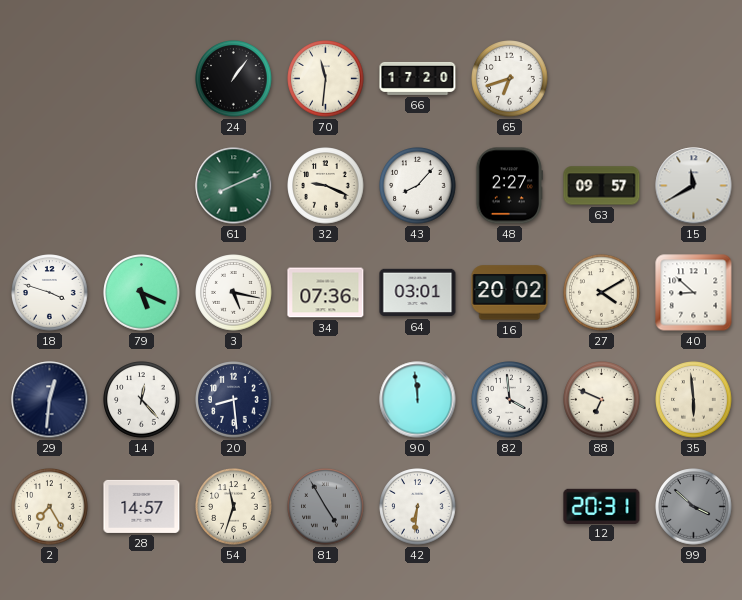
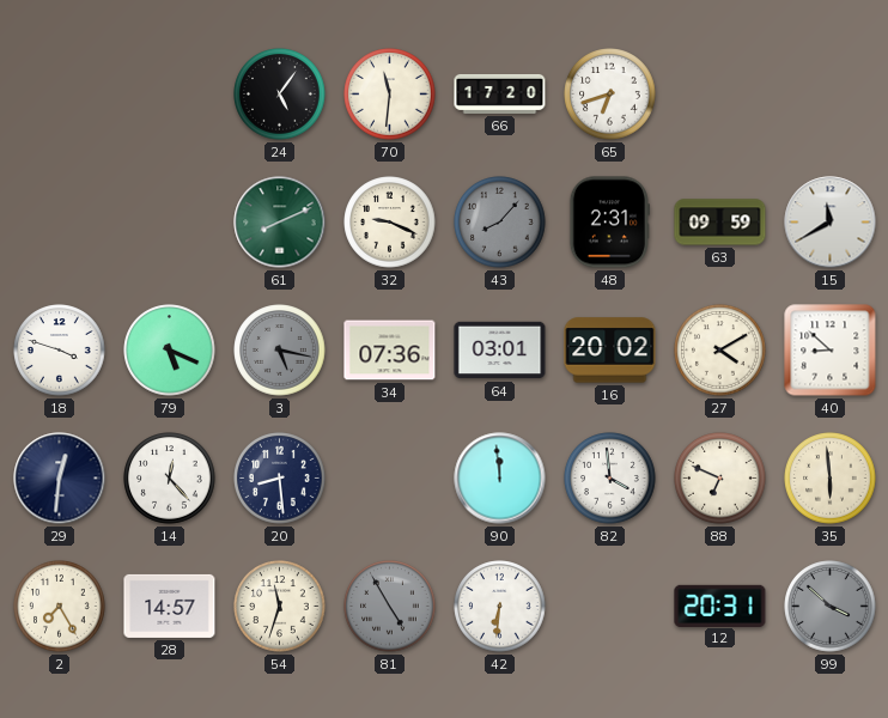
24: 1:06 -> 5:06
43 dial: white -> grey
48: 2:27 -> 2:31
63: 09:57 -> 09:59
3 dial: white -> grey
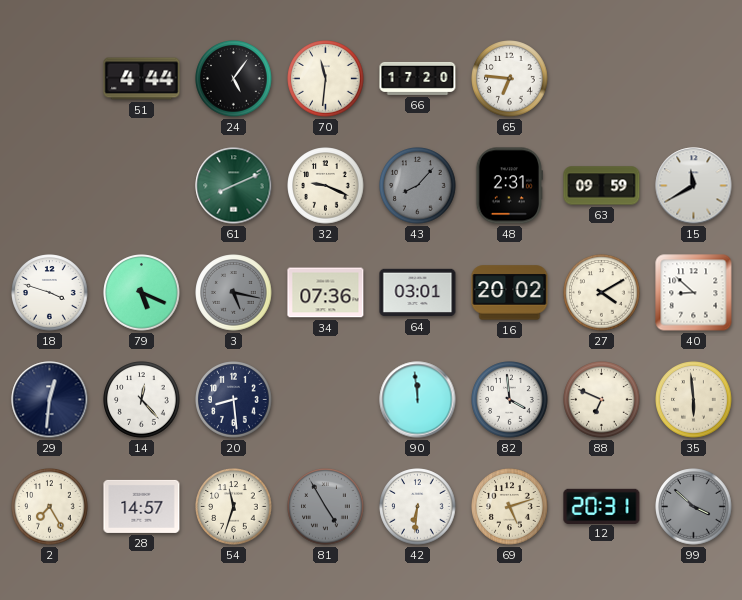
51: none -> 4:44
65: 6:42 -> 6:46
69: none -> 5:12
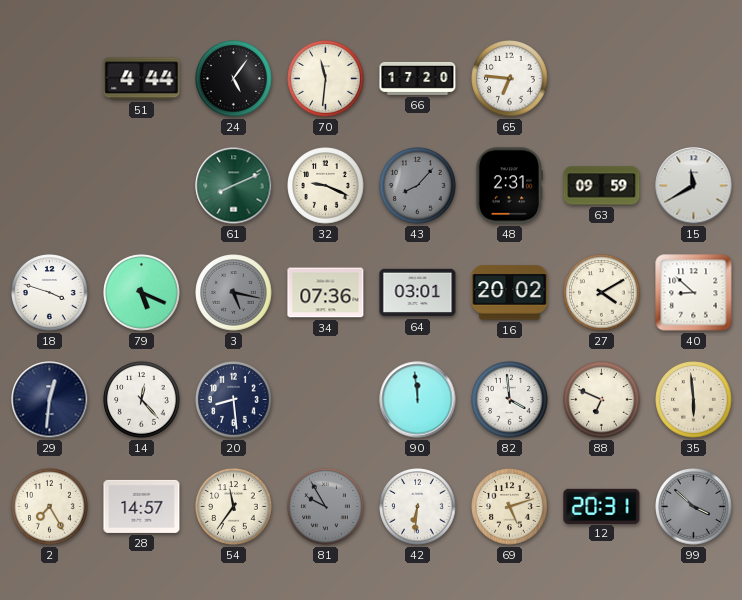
54: 11:33 -> 11:36
81: 4:55 -> 9:55
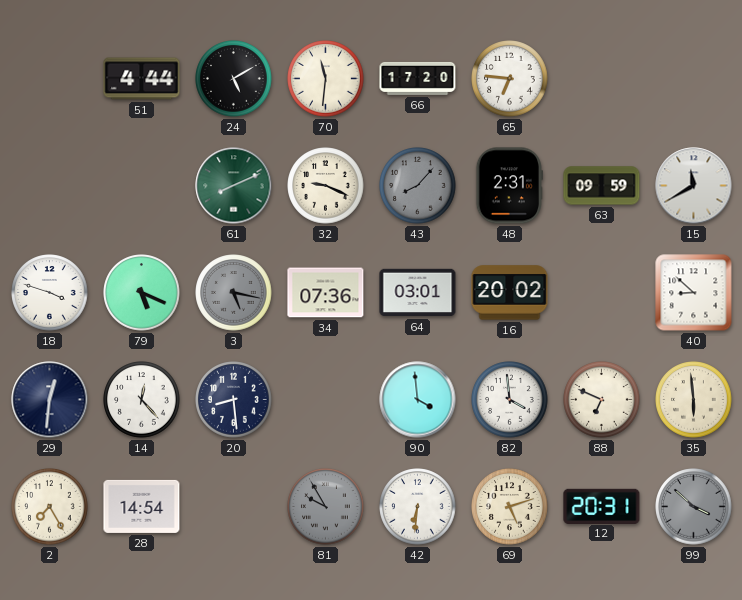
24: 5:06 -> 5:10
27: 4:10 -> none
90: 11:59 -> 3:59
28: 14:57 -> 14:54
54: 11:36 -> none
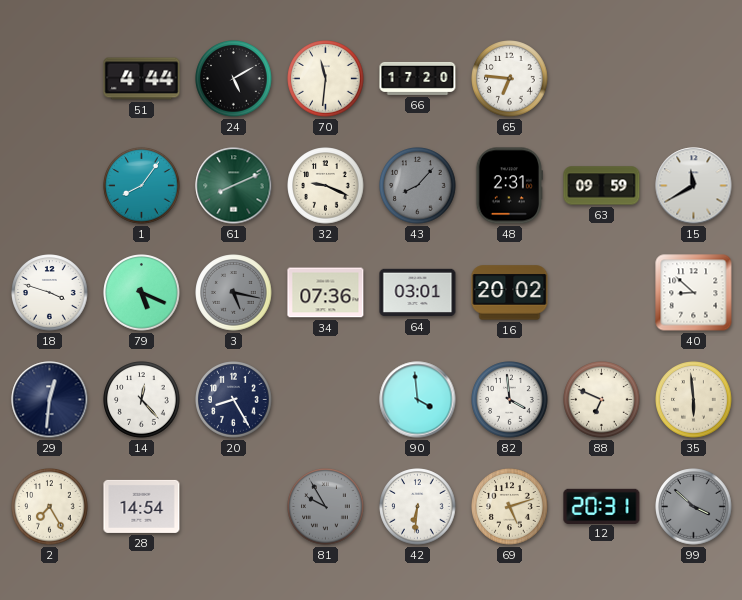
1: none -> 8:06
20: 8:29 -> 8:25
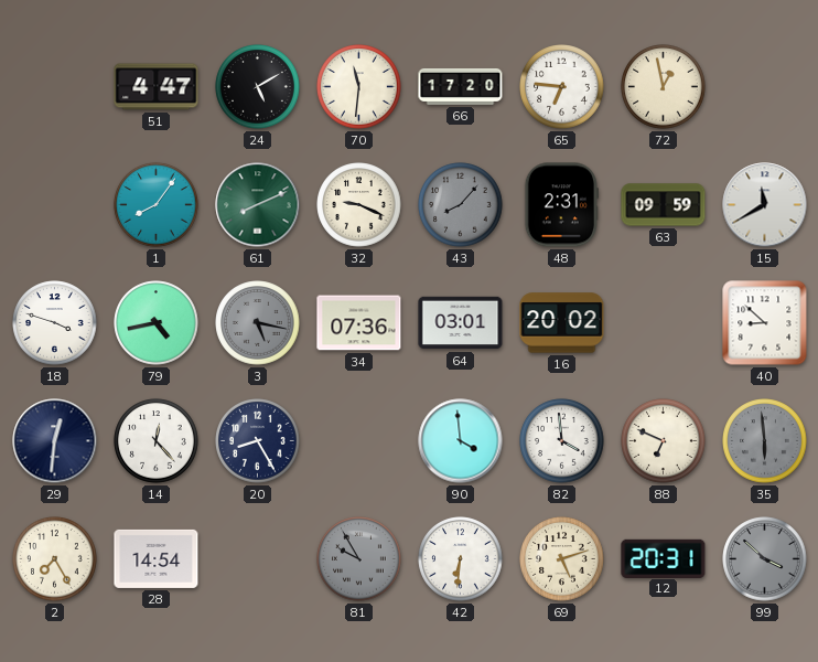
51: 4:44 -> 4:47
72: none -> 12:58
79: 5:19 -> 4:43
35 dial: cream -> grey
